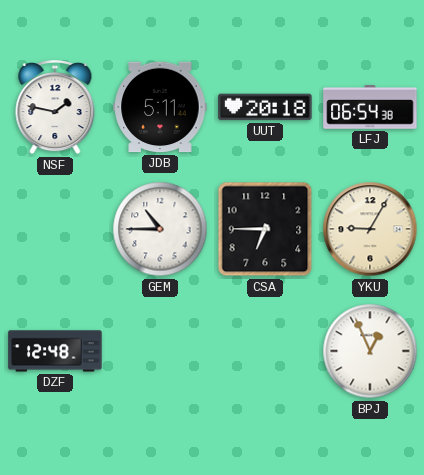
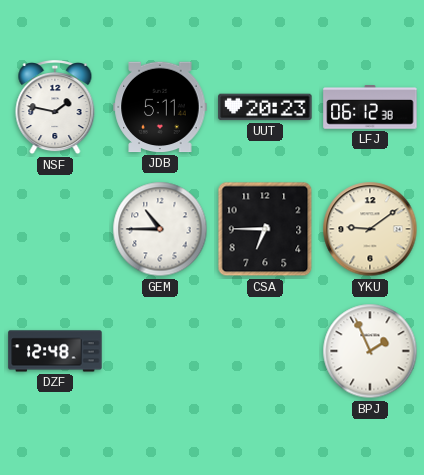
UUT: 20:18 -> 20:23
LFJ: 06:54 -> 06:12
YKU: 9:05 -> 9:09
BPJ: 12:56 -> 1:56
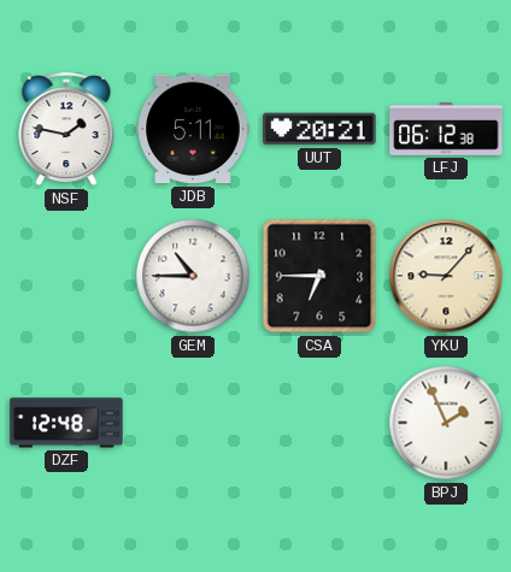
UUT: 20:23 -> 20:21
YKU: 9:09 -> 9:07
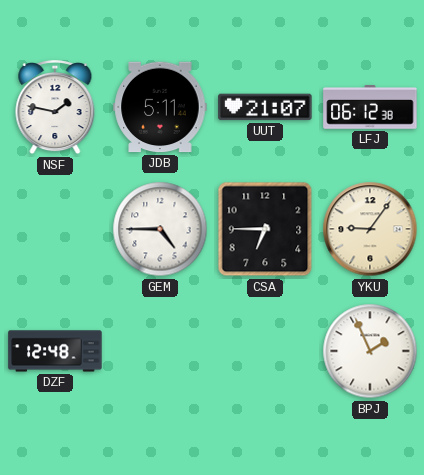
UUT: 20:21 -> 21:07
GEM: 10:45 -> 4:45
YKU: 9:07 -> 9:06
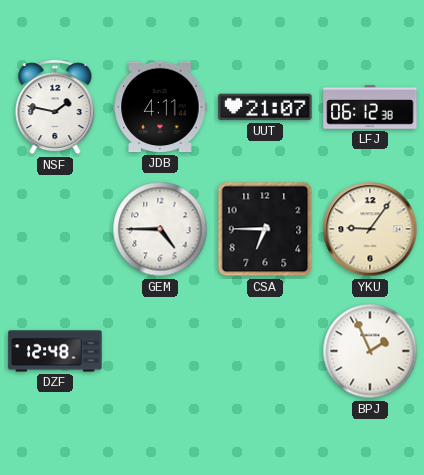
JDB: 5:11 -> 4:11
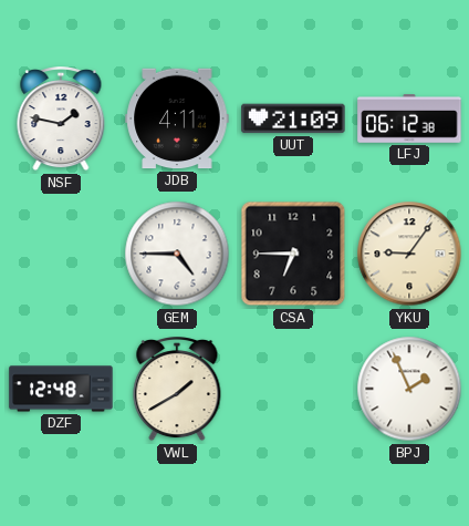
UUT: 21:07 -> 21:09
VWL: none -> 1:40
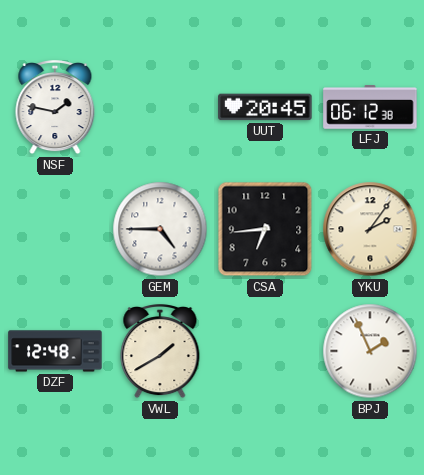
JDB: 4:11 -> none
UUT: 21:09 -> 20:45
CSA: 6:45 -> 6:44
YKU: 9:06 -> 2:06
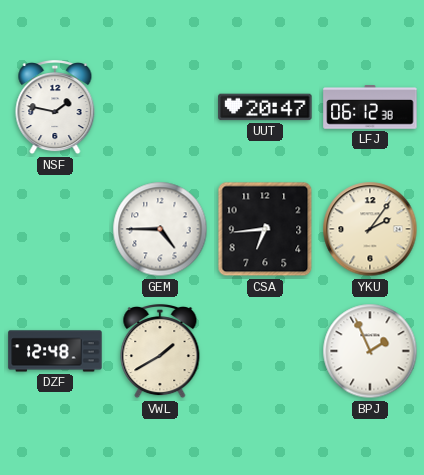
UUT: 20:45 -> 20:47
